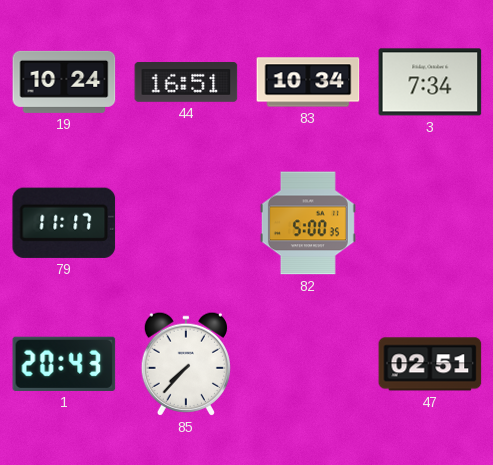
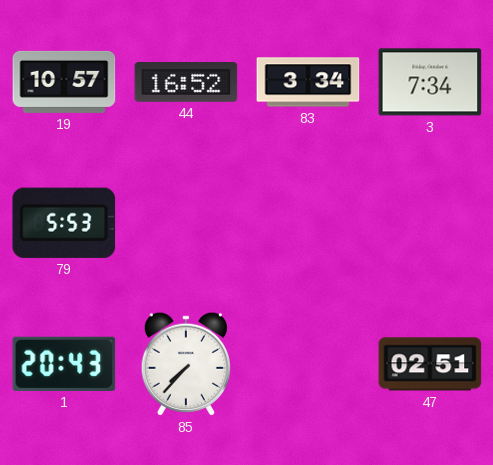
19: 10:24 -> 10:57
44: 16:51 -> 16:52
83: 10:34 -> 3:34
79: 11:17 -> 5:53
82: 5:00 -> none
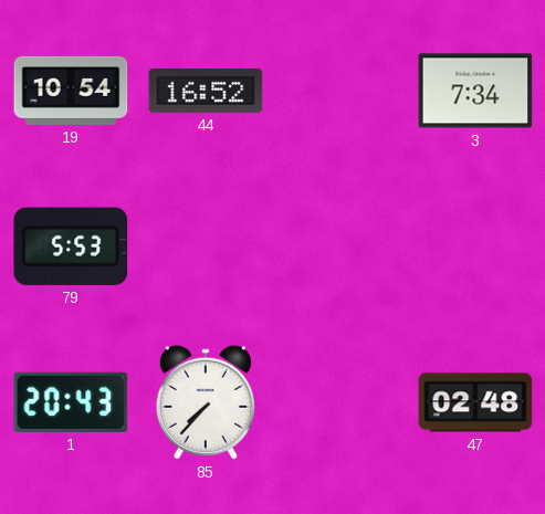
19: 10:57 -> 10:54
83: 3:34 -> none
47: 02:51 -> 02:48
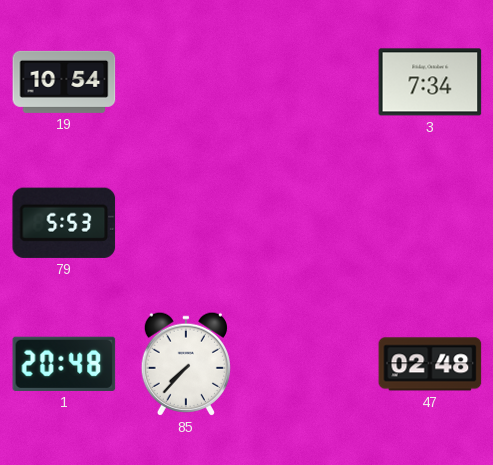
44: 16:52 -> none
1: 20:43 -> 20:48
